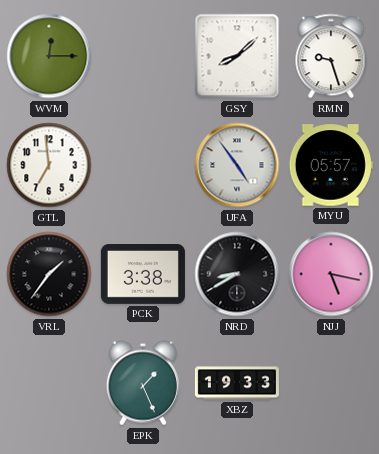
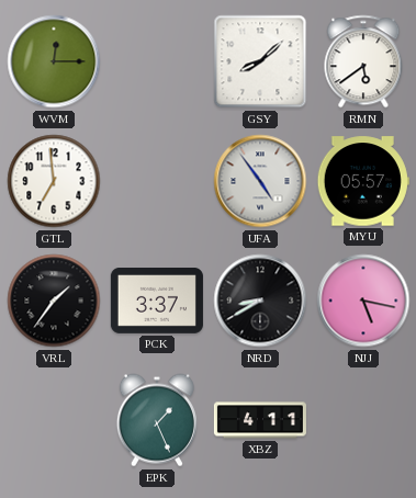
RMN: 9:27 -> 5:39
PCK: 3:38 -> 3:37
XBZ: 19:33 -> 4:11
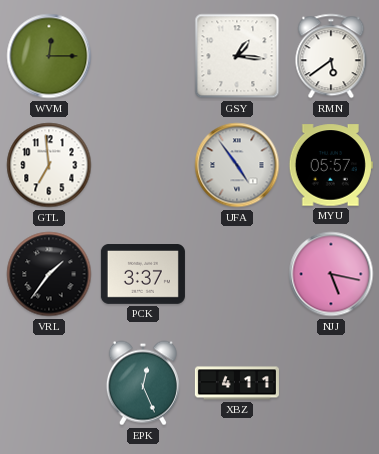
GSY: 8:08 -> 1:16
NRD: 8:40 -> none
EPK: 1:26 -> 12:26
